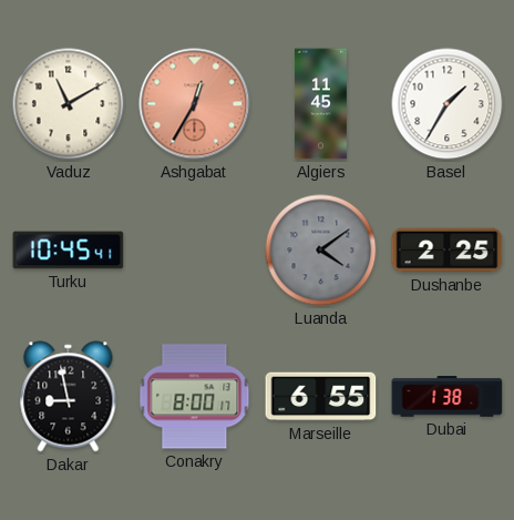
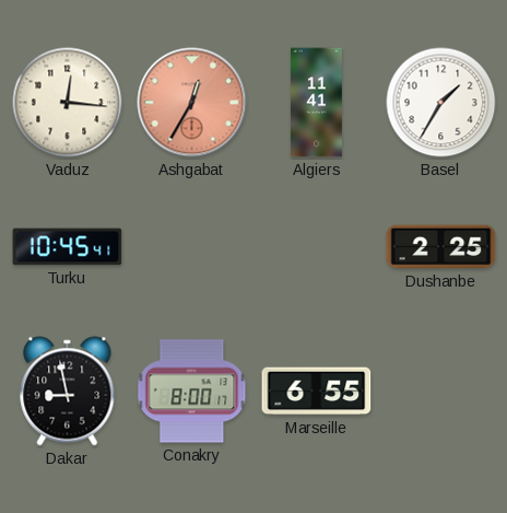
Vaduz: 11:10 -> 12:16
Algiers: 11:45 -> 11:41
Luanda: 4:09 -> none
Dubai: 1:38 -> none
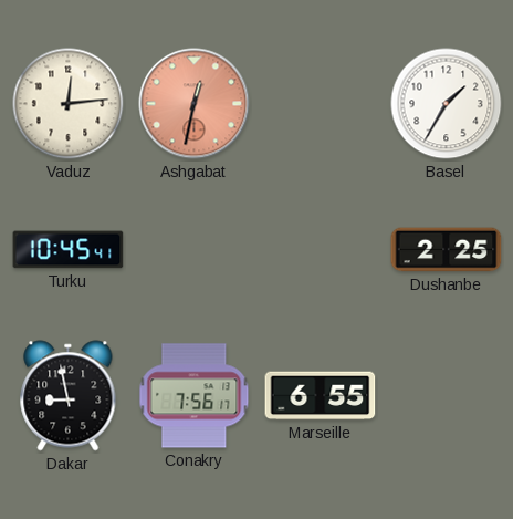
Vaduz: 12:16 -> 12:14
Ashgabat: 12:35 -> 12:32
Algiers: 11:41 -> none
Conakry: 8:00 -> 7:56
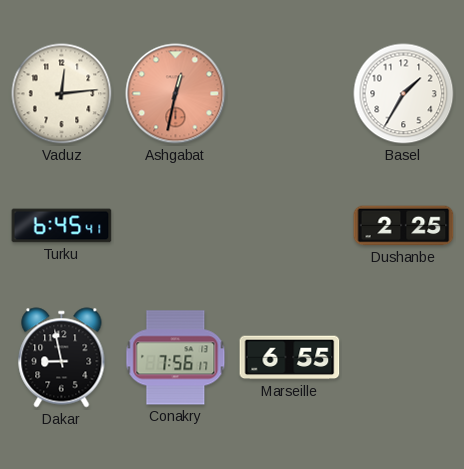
Turku: 10:45 -> 6:45
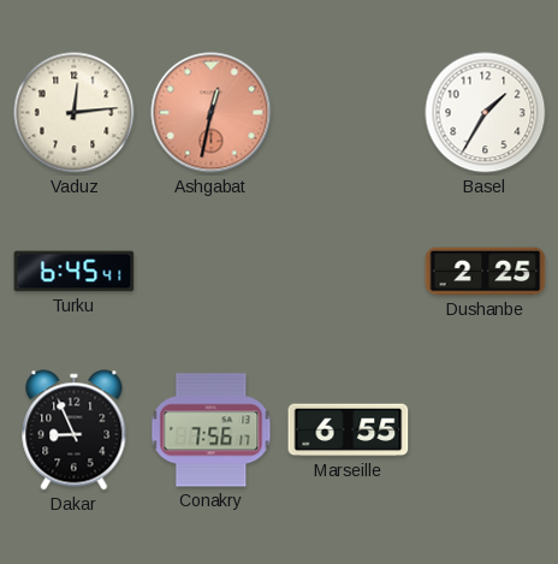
Dakar: 8:58 -> 8:56
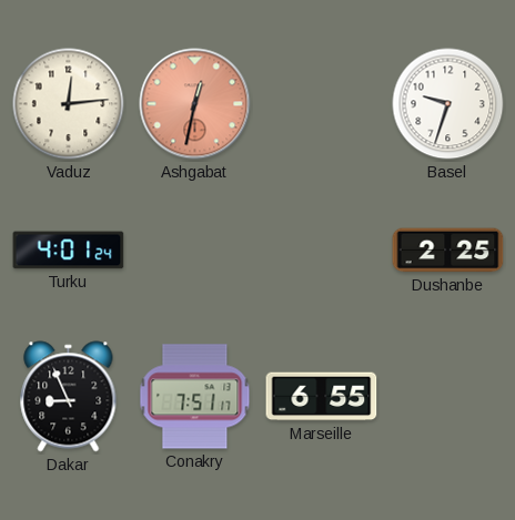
Basel: 1:35 -> 9:33
Turku: 6:45 -> 4:01
Conakry: 7:56 -> 7:51
